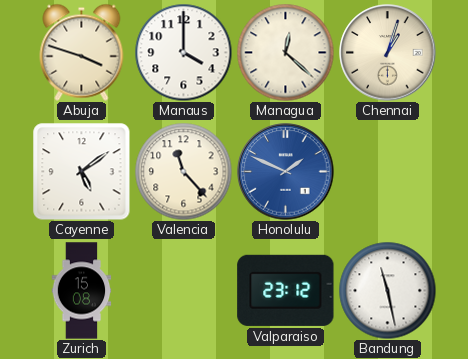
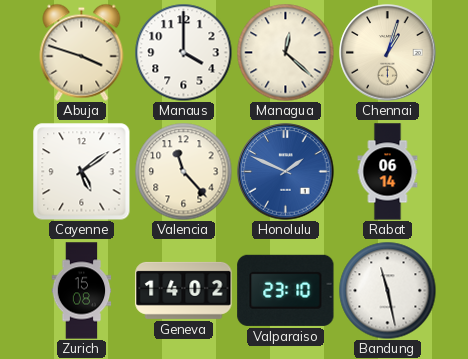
Rabat: none -> 06:14
Geneva: none -> 14:02
Valparaiso: 23:12 -> 23:10
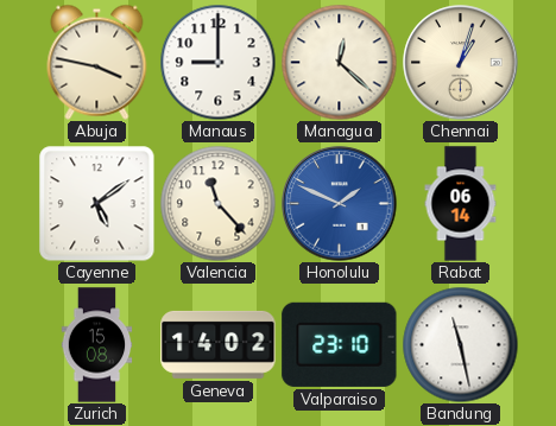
Abuja: 3:48 -> 3:47
Manaus: 4:00 -> 9:00
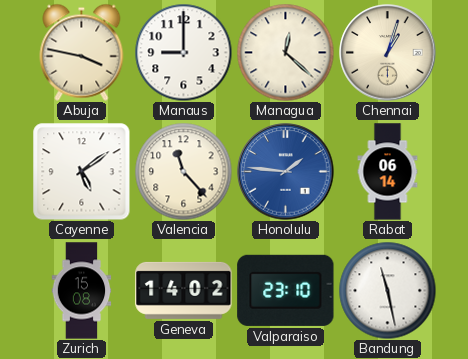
Honolulu: 1:49 -> 1:46
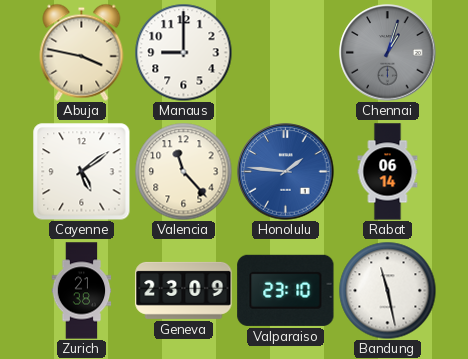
Managua: 12:22 -> none
Chennai dial: cream -> grey
Zurich: 15:08 -> 21:38
Geneva: 14:02 -> 23:09
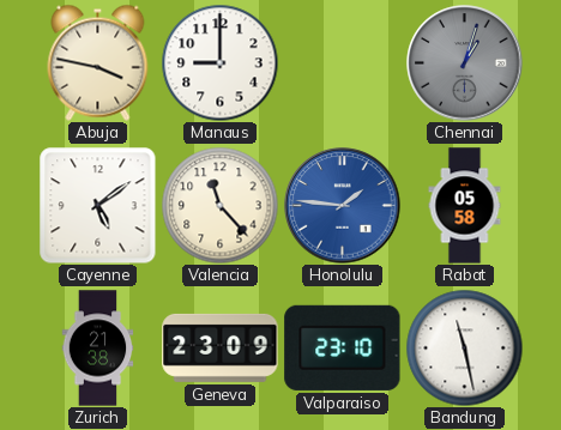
Rabat: 06:14 -> 05:58
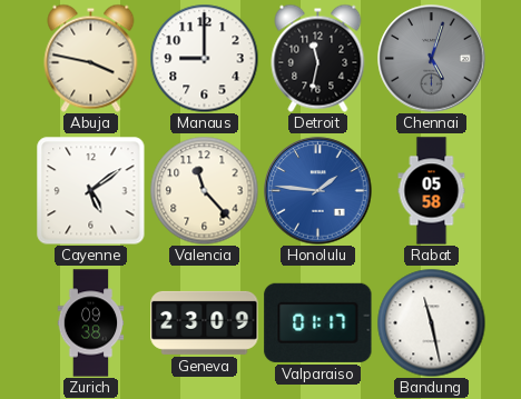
Detroit: none -> 11:32
Chennai: 1:03 -> 5:03
Zurich: 21:38 -> 09:38
Valparaiso: 23:10 -> 01:17
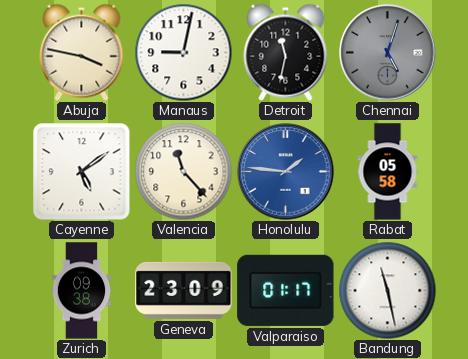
Manaus: 9:00 -> 9:02
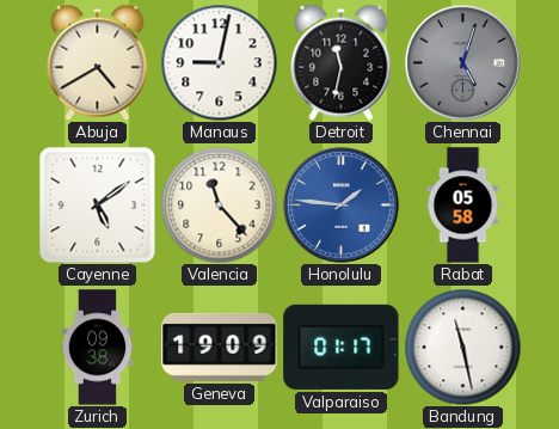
Abuja: 3:47 -> 4:40
Geneva: 23:09 -> 19:09
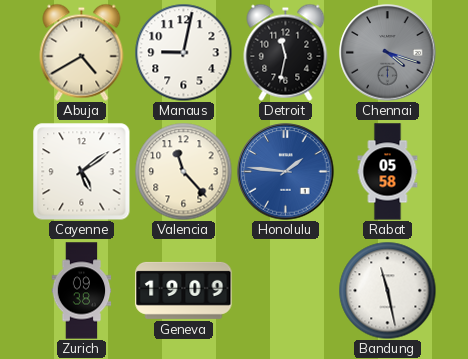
Chennai: 5:03 -> 4:18
Valparaiso: 01:17 -> none
